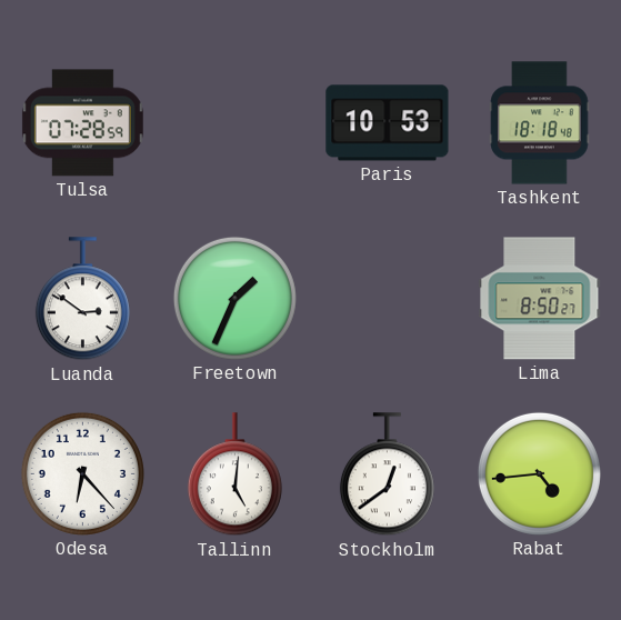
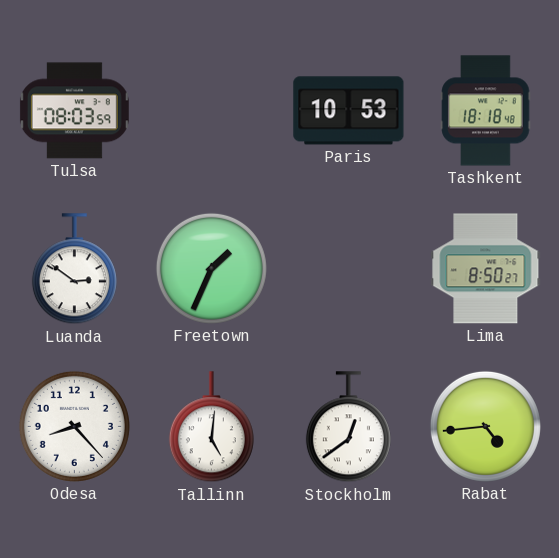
Tulsa: 07:28 -> 08:03
Odesa: 6:23 -> 8:23
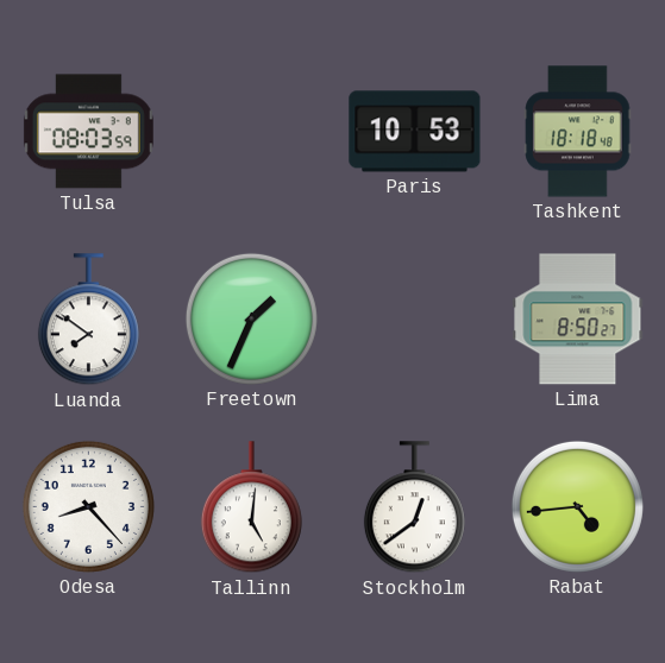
Luanda: 2:51 -> 7:51
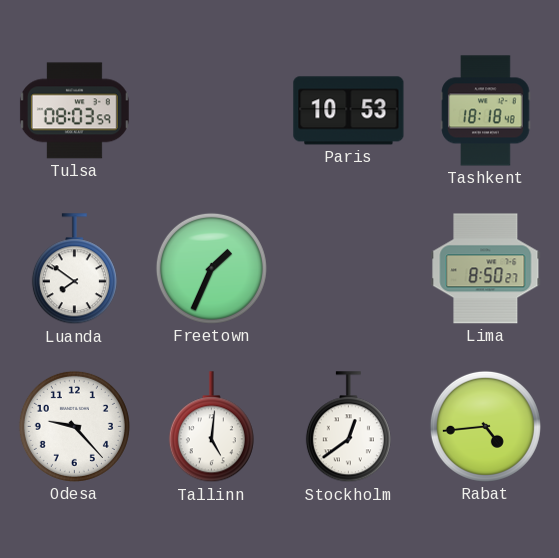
Odesa: 8:23 -> 9:23
